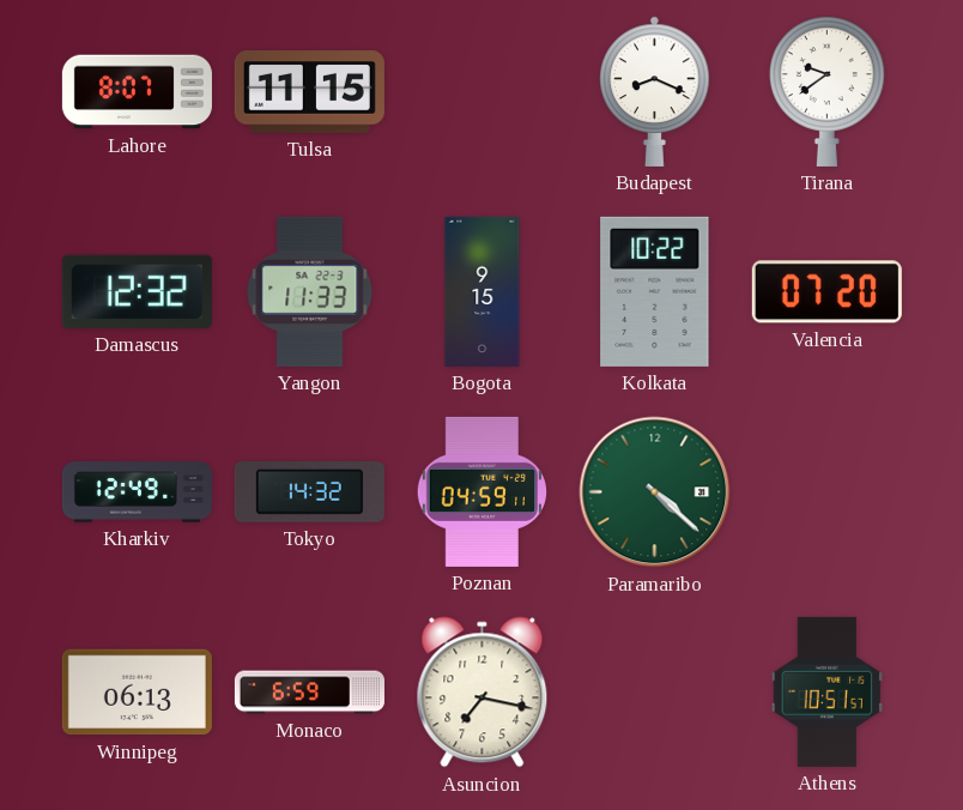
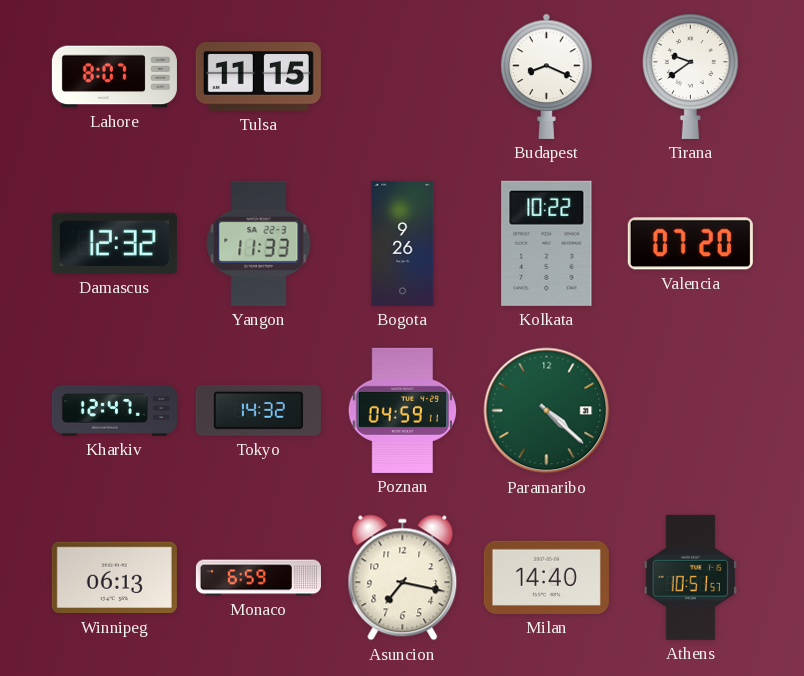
Bogota: 9:15 -> 9:26
Kharkiv: 12:49 -> 12:47
Milan: none -> 14:40
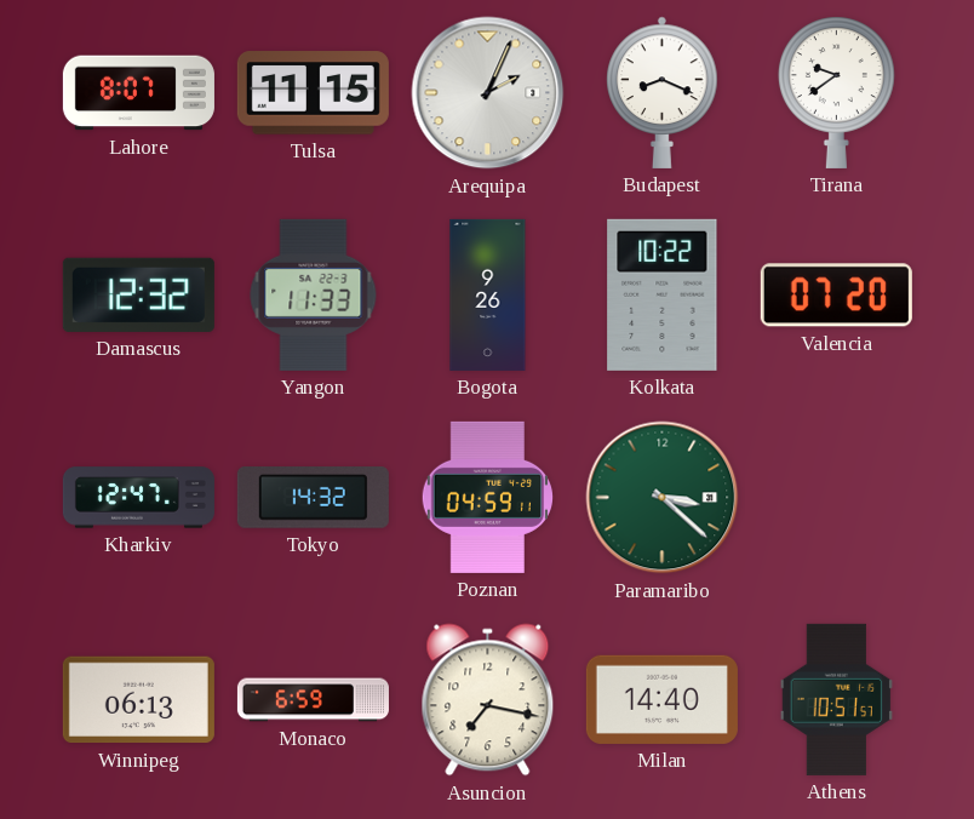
Arequipa: none -> 2:04
Paramaribo: 4:22 -> 3:22
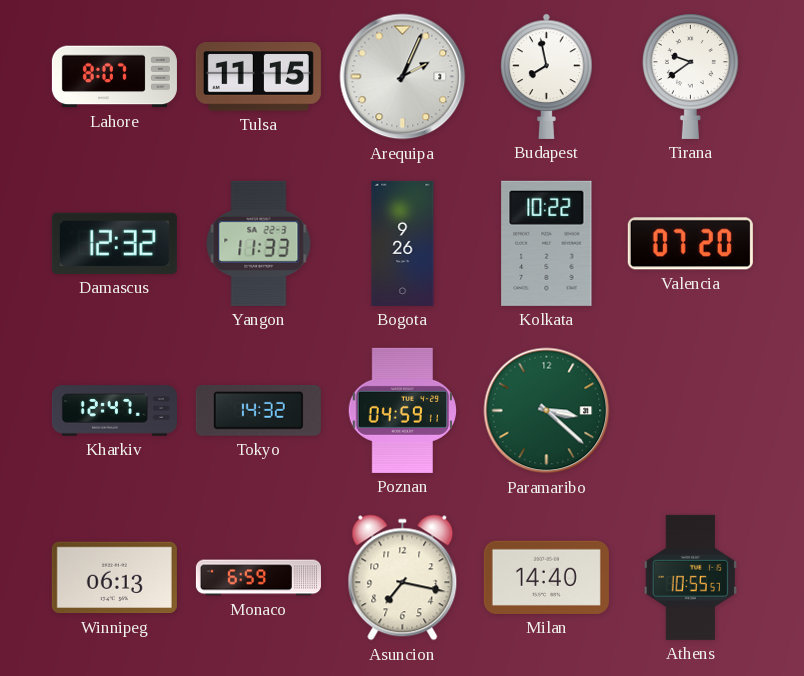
Budapest: 8:19 -> 7:58
Athens: 10:51 -> 10:55
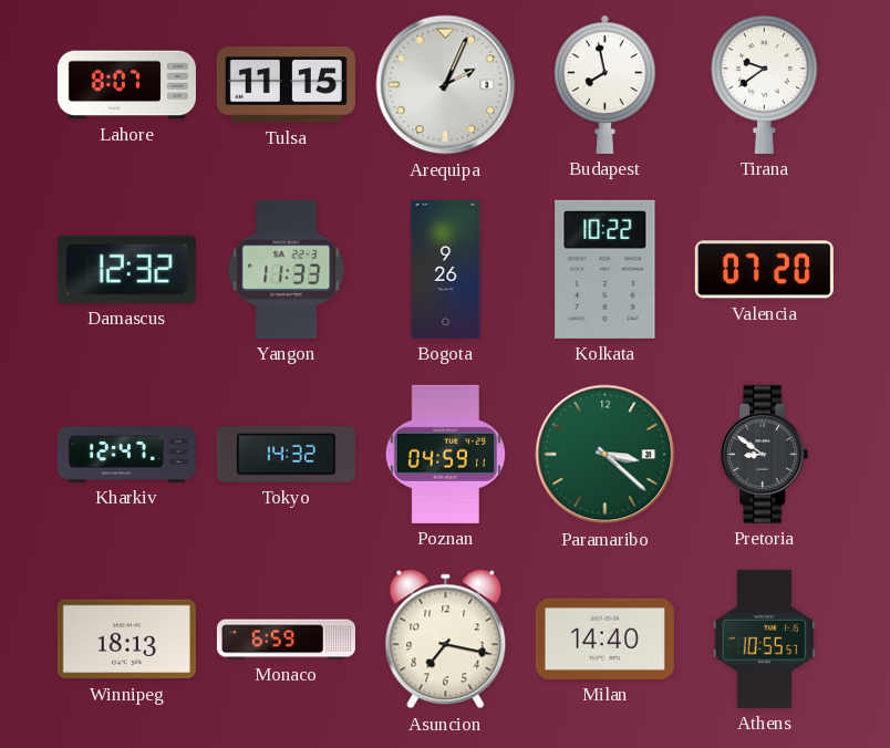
Pretoria: none -> 8:51
Winnipeg: 06:13 -> 18:13
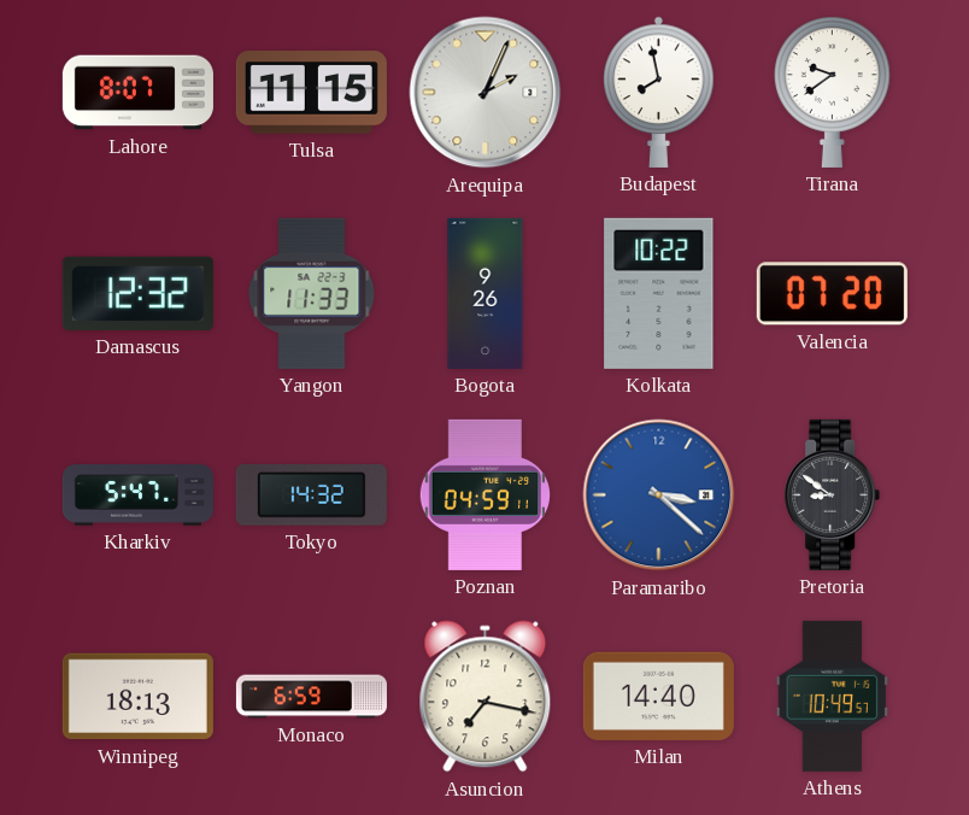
Kharkiv: 12:47 -> 5:47
Paramaribo dial: green -> blue
Athens: 10:55 -> 10:49
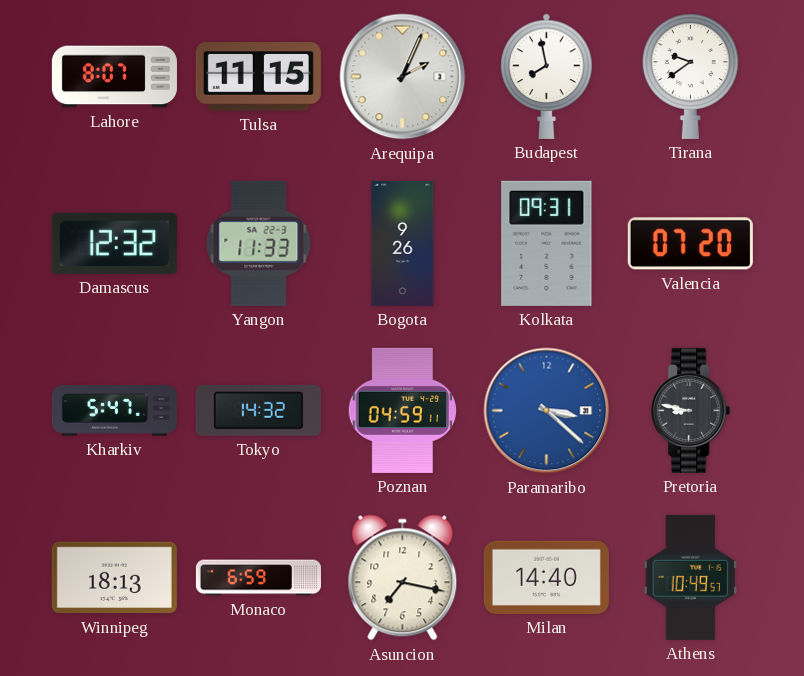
Kolkata: 10:22 -> 09:31
Pretoria: 8:51 -> 8:47
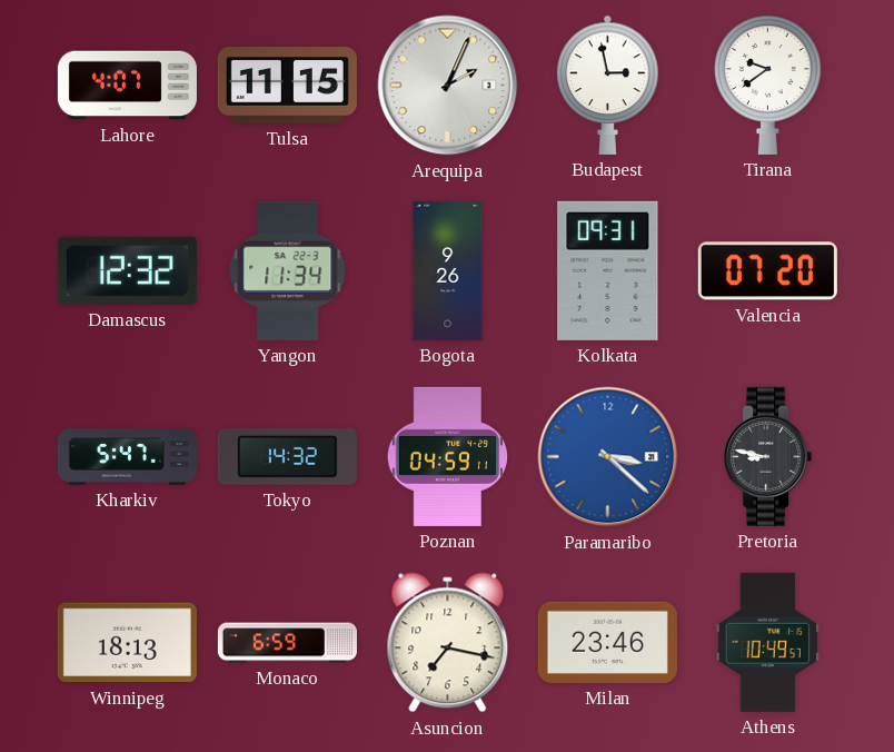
Lahore: 8:07 -> 4:07
Budapest: 7:58 -> 2:58
Yangon: 11:33 -> 11:34
Milan: 14:40 -> 23:46
